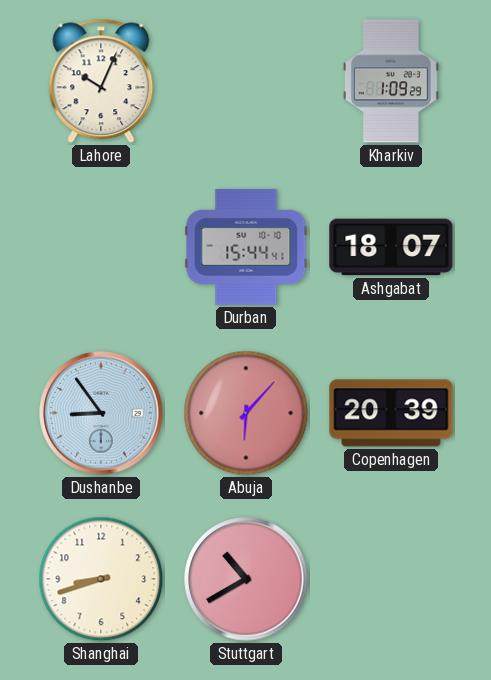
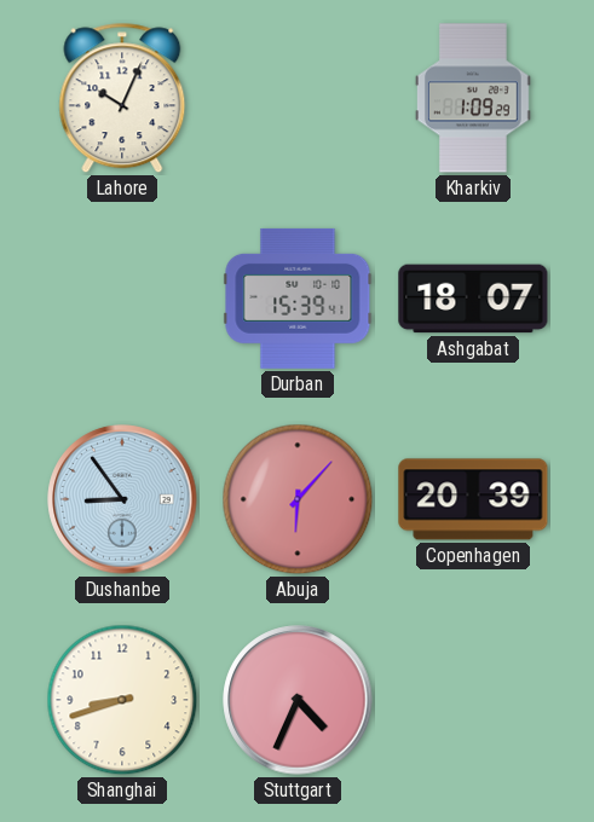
Durban: 15:44 -> 15:39
Stuttgart: 10:40 -> 4:34
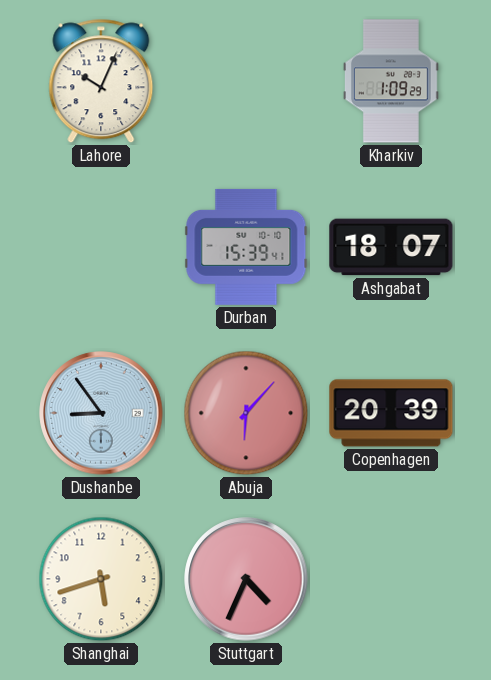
Shanghai: 8:42 -> 5:42
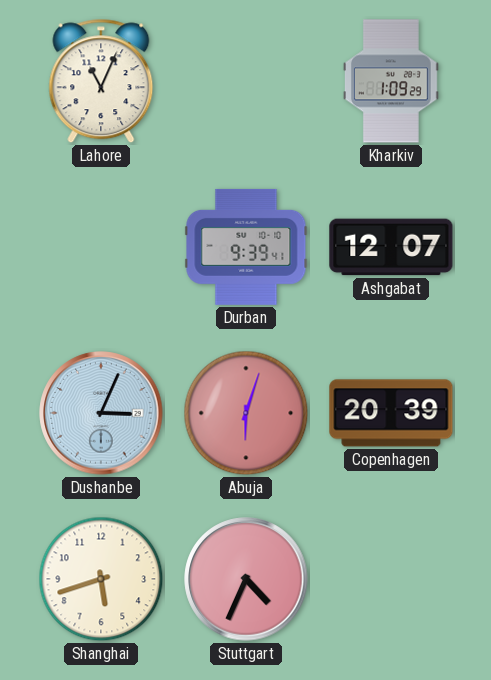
Lahore: 10:04 -> 11:04
Durban: 15:39 -> 9:39
Ashgabat: 18:07 -> 12:07
Dushanbe: 8:54 -> 3:04
Abuja: 6:07 -> 6:03
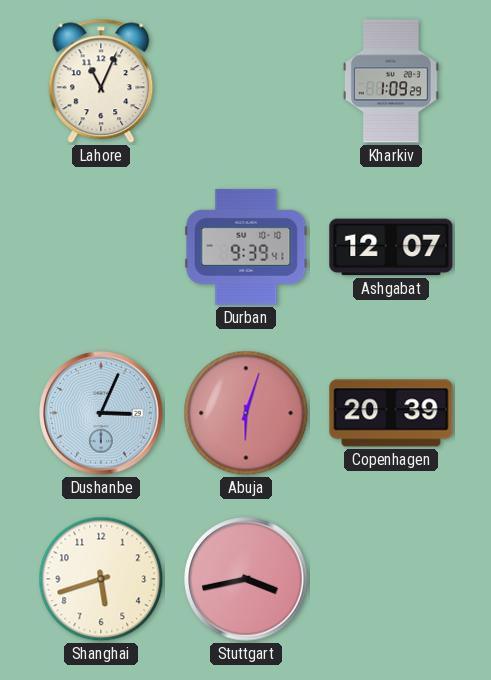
Stuttgart: 4:34 -> 3:43
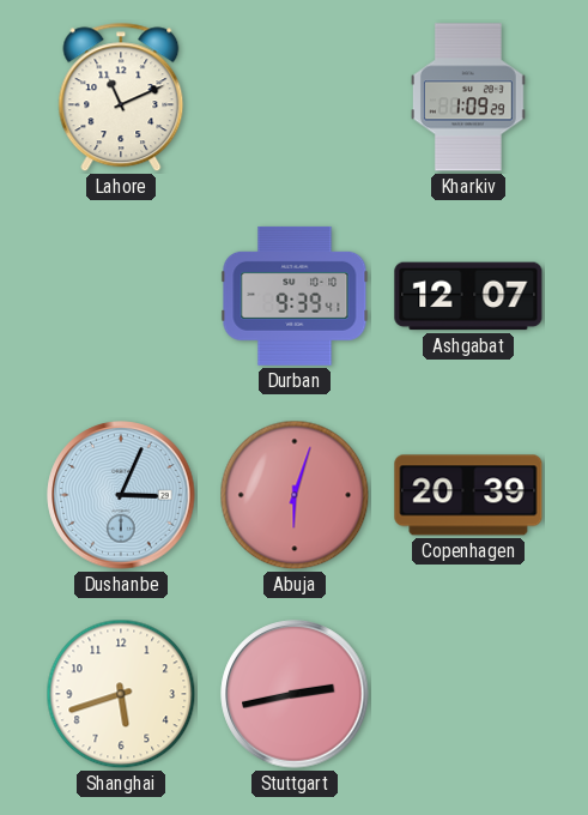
Lahore: 11:04 -> 11:11
Stuttgart: 3:43 -> 2:43
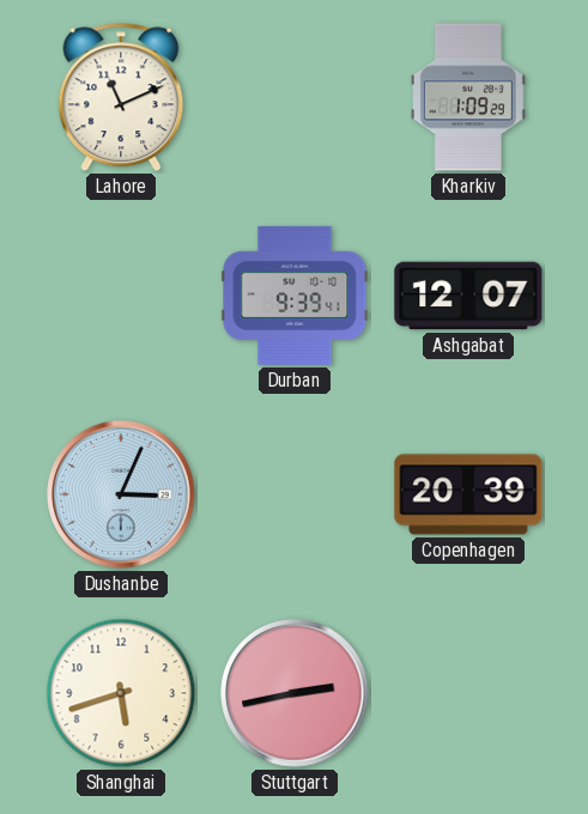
Abuja: 6:03 -> none
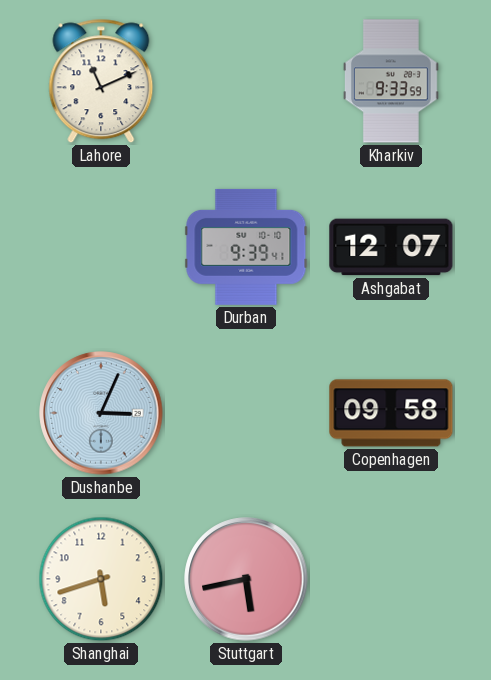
Kharkiv: 1:09 -> 9:33
Copenhagen: 20:39 -> 09:58
Stuttgart: 2:43 -> 5:43
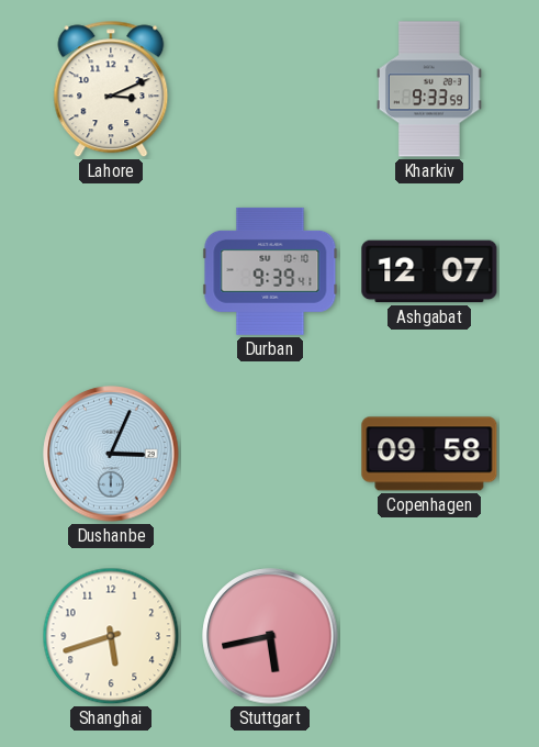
Lahore: 11:11 -> 3:11
